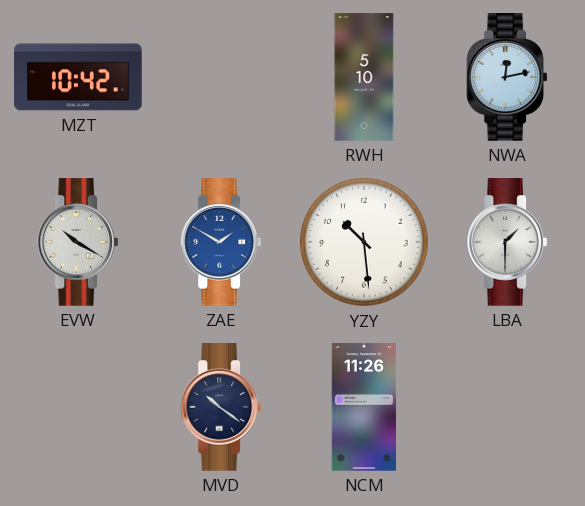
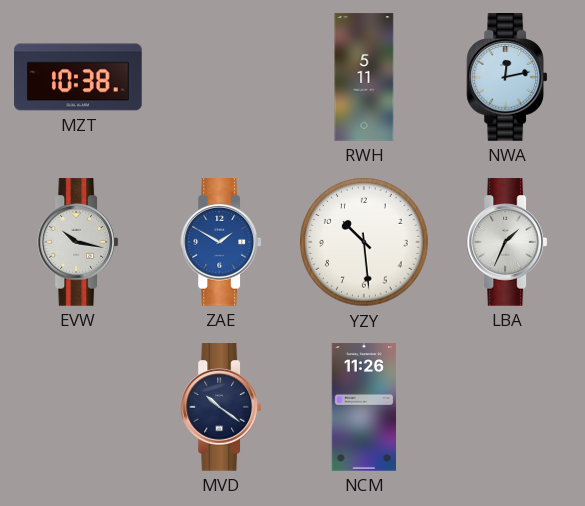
MZT: 10:42 -> 10:38
RWH: 5:10 -> 5:11
EVW: 10:20 -> 10:17
LBA: 1:30 -> 1:34
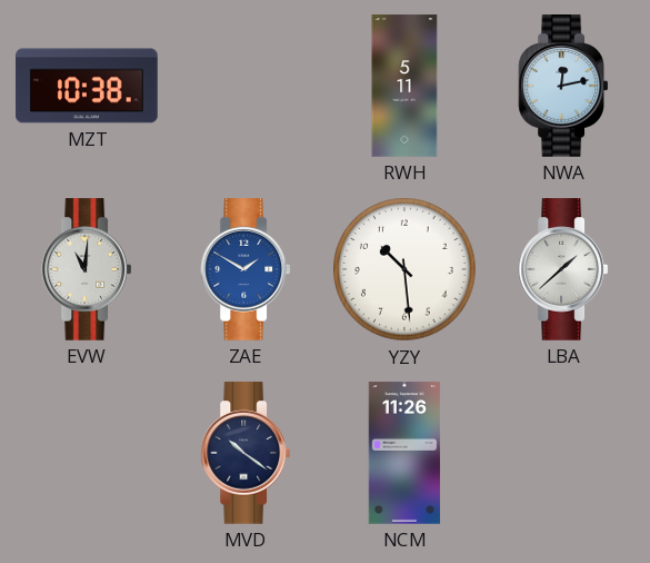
EVW: 10:17 -> 11:01
LBA: 1:34 -> 1:38
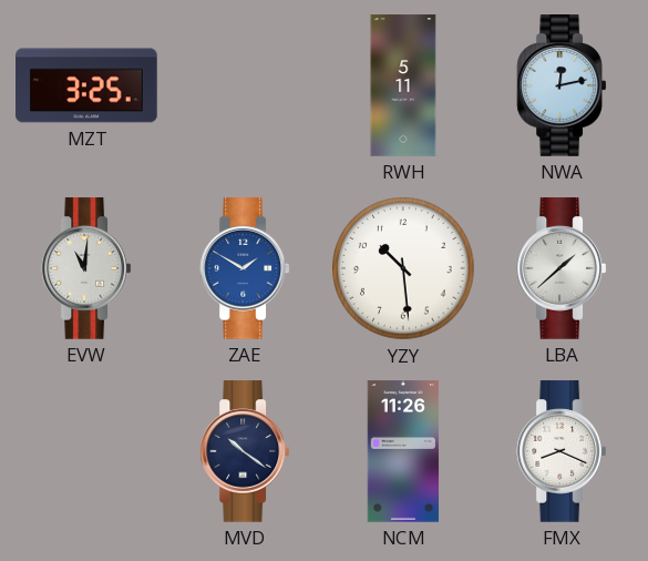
MZT: 10:38 -> 3:25
FMX: none -> 8:19
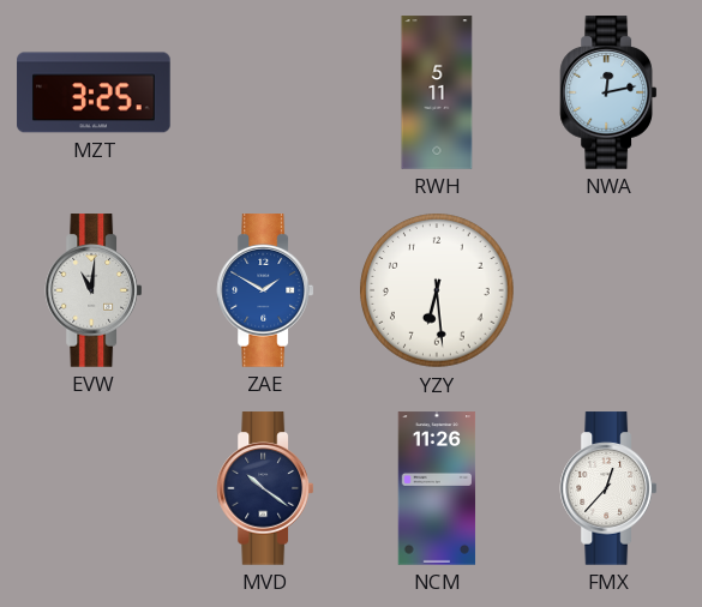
YZY: 10:29 -> 6:29
LBA: 1:38 -> none
FMX: 8:19 -> 12:37
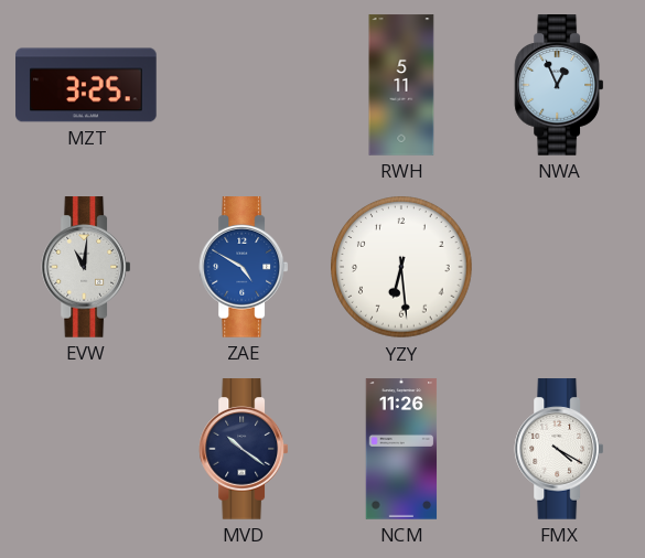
NWA: 12:13 -> 12:56
ZAE: 1:50 -> 4:50
FMX: 12:37 -> 4:20
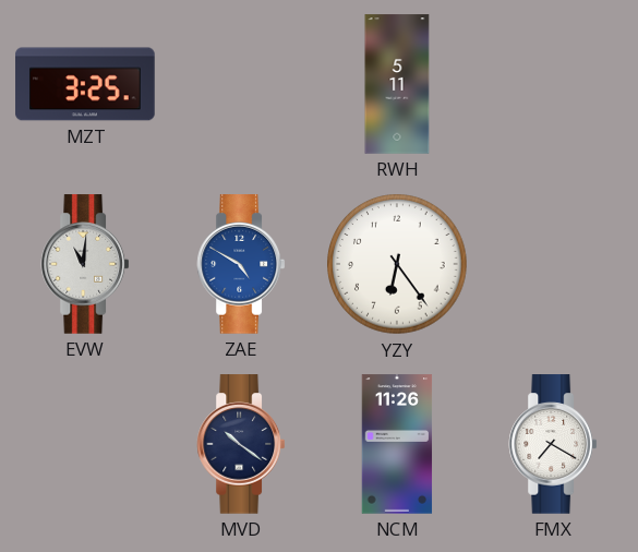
NWA: 12:56 -> none
YZY: 6:29 -> 6:24
FMX: 4:20 -> 7:20
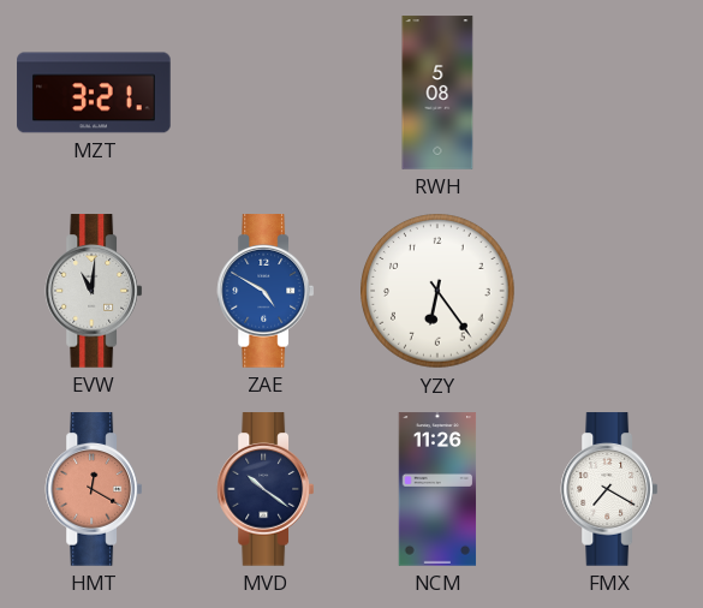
MZT: 3:25 -> 3:21
RWH: 5:11 -> 5:08
HMT: none -> 12:20
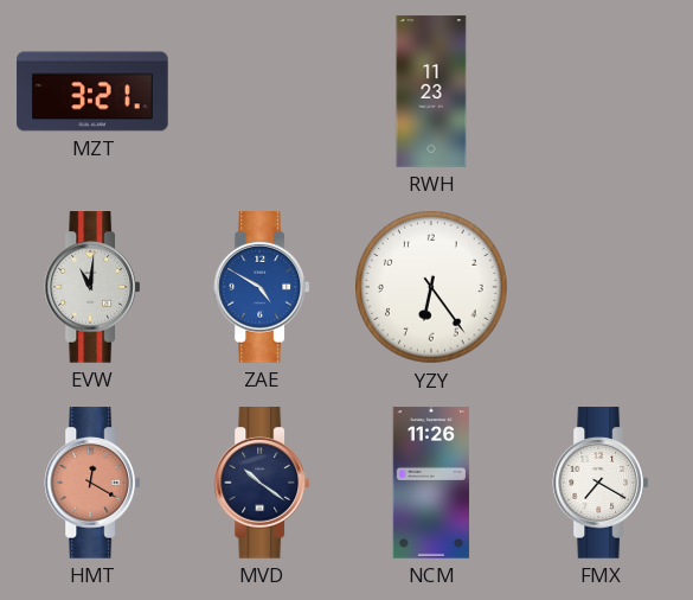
RWH: 5:08 -> 11:23
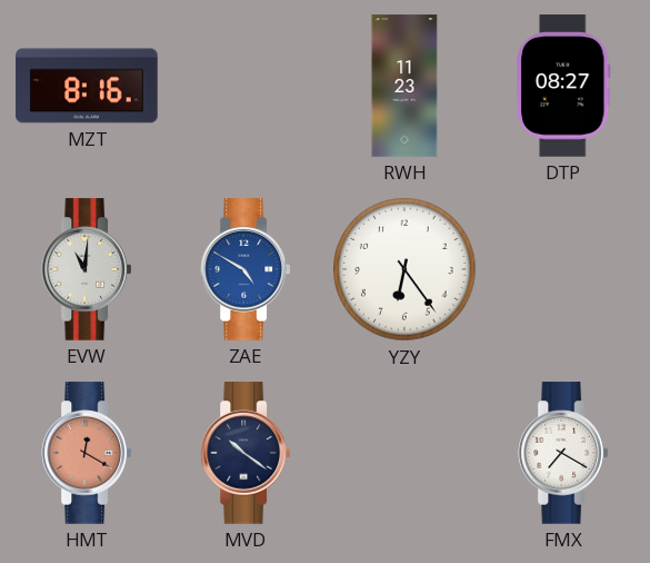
MZT: 3:21 -> 8:16
DTP: none -> 08:27
NCM: 11:26 -> none
